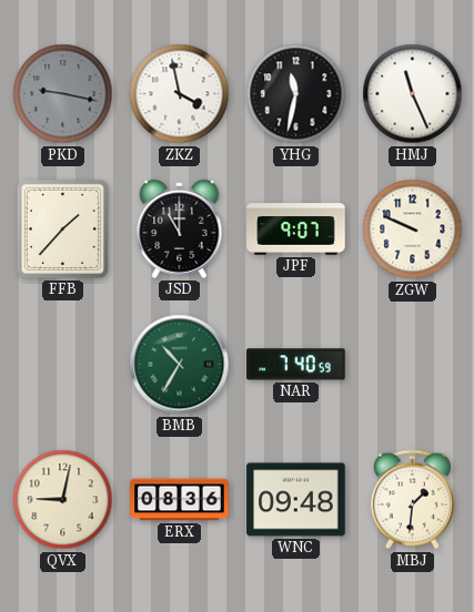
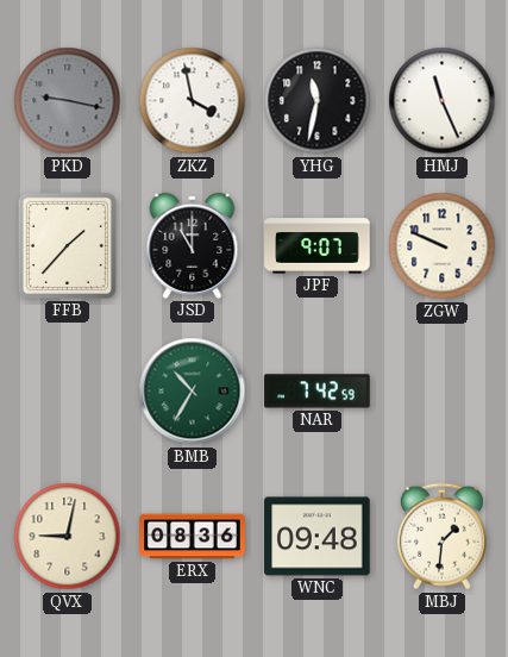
NAR: 7:40 -> 7:42
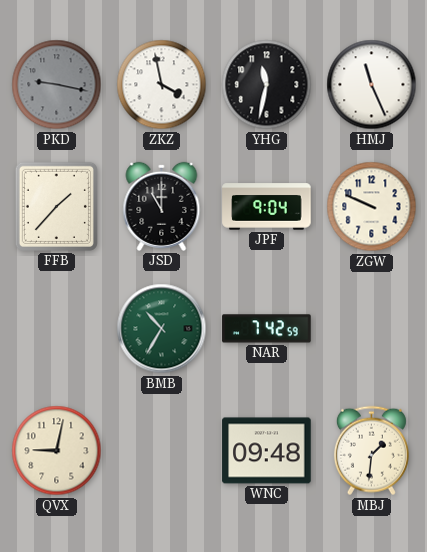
JPF: 9:07 -> 9:04
ERX: 08:36 -> none
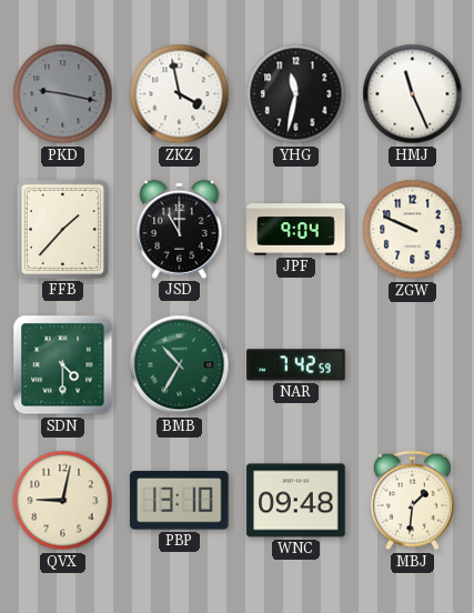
SDN: none -> 4:30
PBP: none -> 13:10
